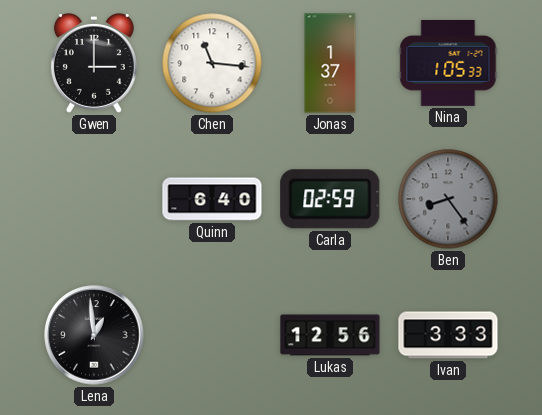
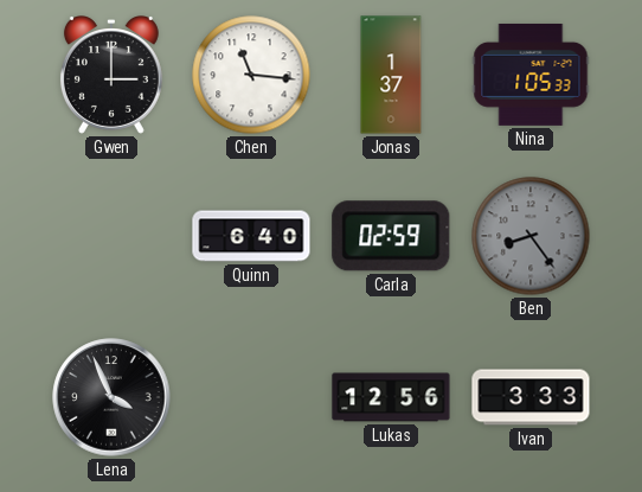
Lena: 12:59 -> 3:56
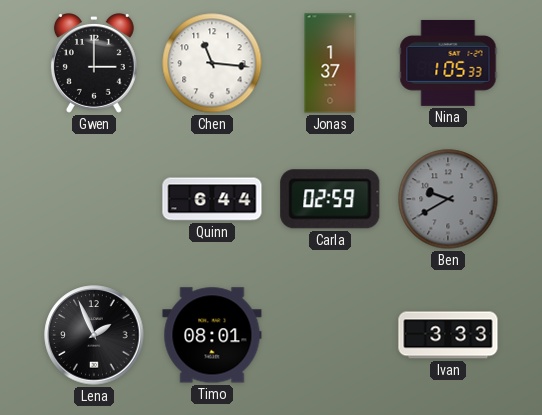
Quinn: 6:40 -> 6:44
Ben: 8:24 -> 9:40
Lena: 3:56 -> 1:56
Timo: none -> 08:01
Lukas: 12:56 -> none
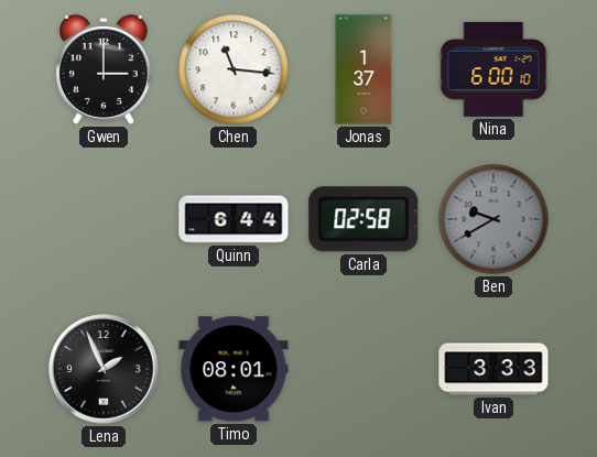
Nina: 1:05 -> 6:00
Carla: 02:59 -> 02:58
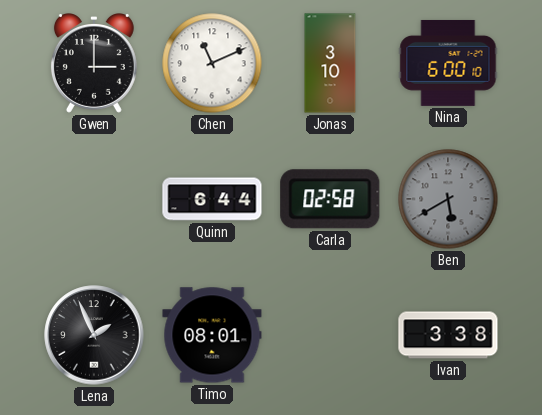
Chen: 11:16 -> 11:11
Jonas: 1:37 -> 3:10
Ben: 9:40 -> 5:40
Ivan: 3:33 -> 3:38
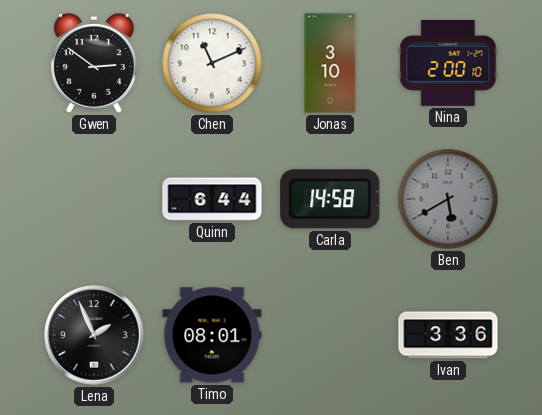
Gwen: 3:00 -> 2:51
Nina: 6:00 -> 2:00
Carla: 02:58 -> 14:58
Ivan: 3:38 -> 3:36
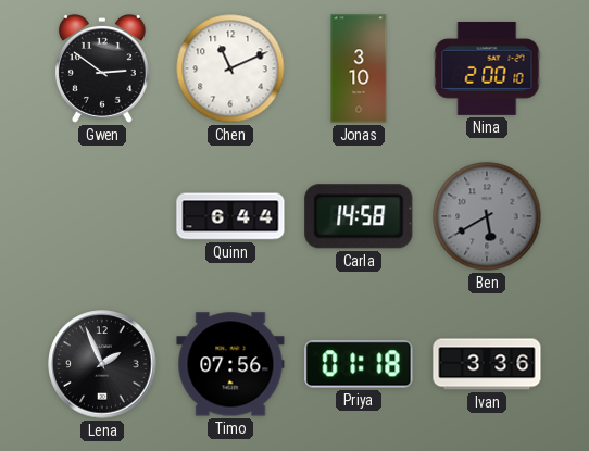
Timo: 08:01 -> 07:56
Priya: none -> 01:18
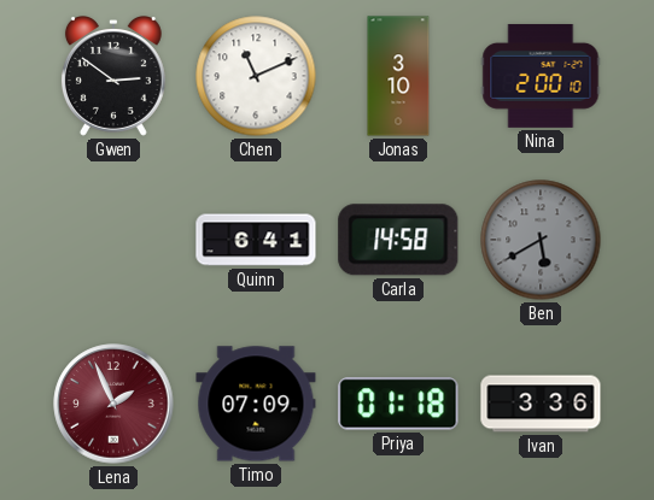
Quinn: 6:44 -> 6:41
Lena dial: black -> burgundy
Timo: 07:56 -> 07:09
